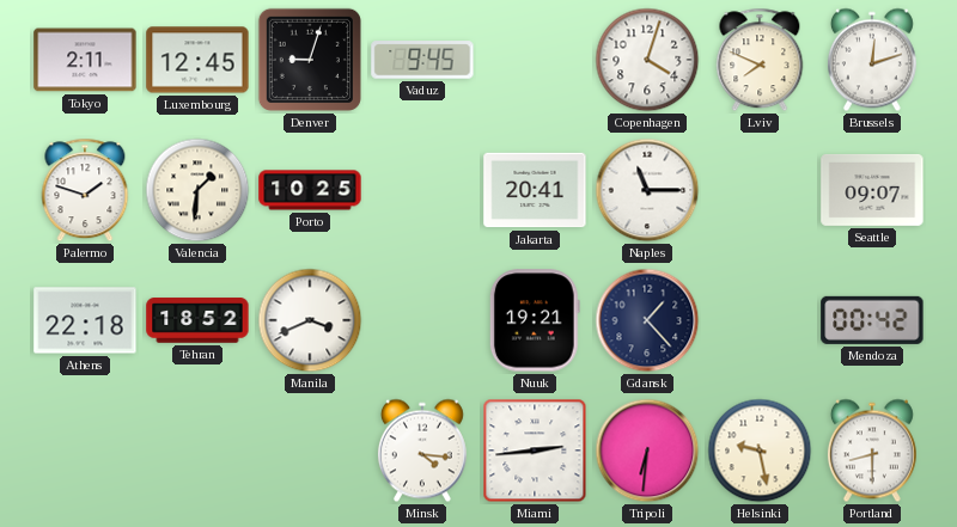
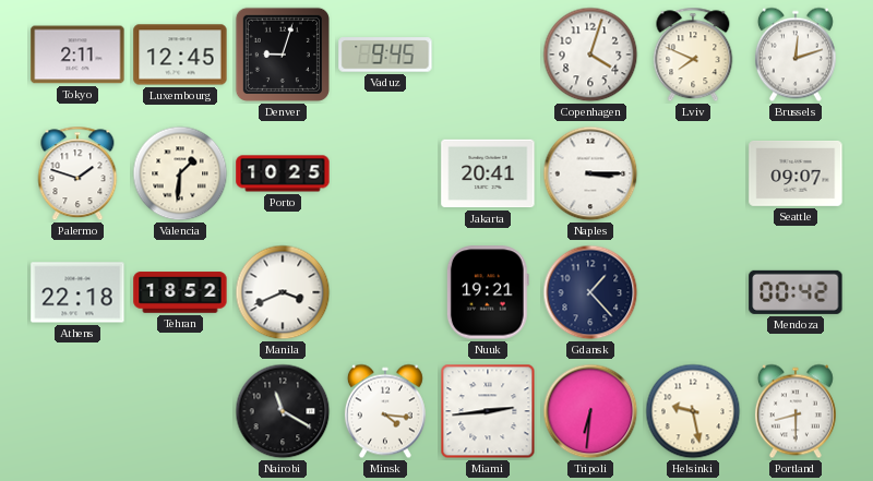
Naples: 11:15 -> 3:15
Nairobi: none -> 11:20
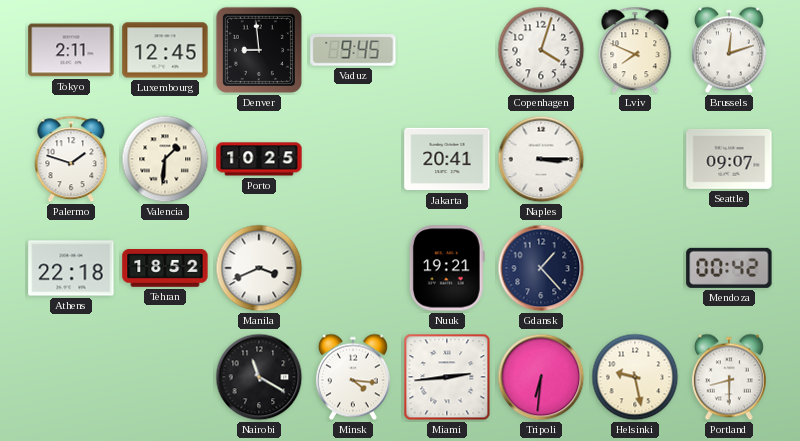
Denver: 9:03 -> 8:59
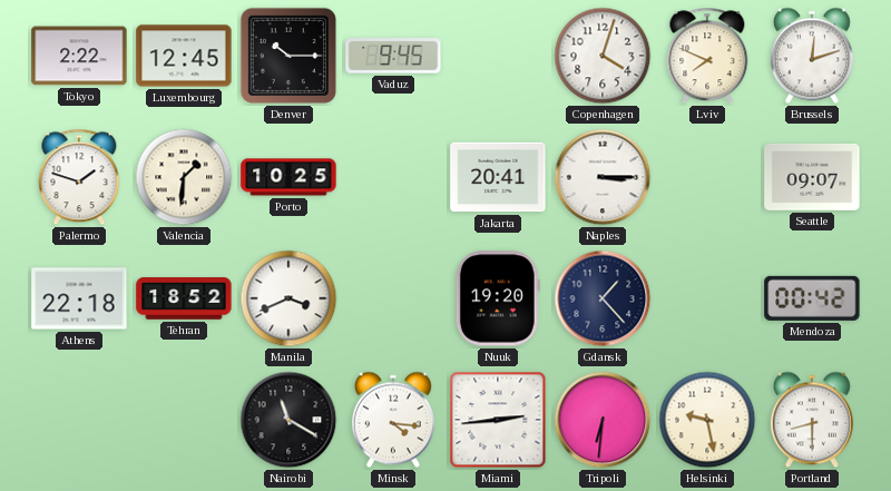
Tokyo: 2:11 -> 2:22
Denver: 8:59 -> 10:15
Nuuk: 19:21 -> 19:20
